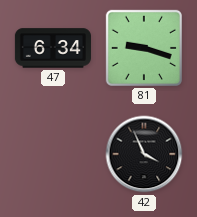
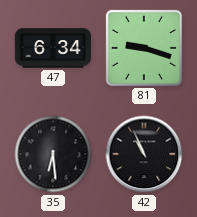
35: none -> 6:29
42: 3:56 -> 10:56
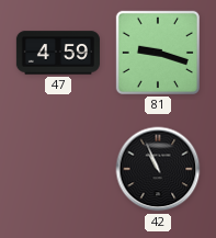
47: 6:34 -> 4:59
35: 6:29 -> none
